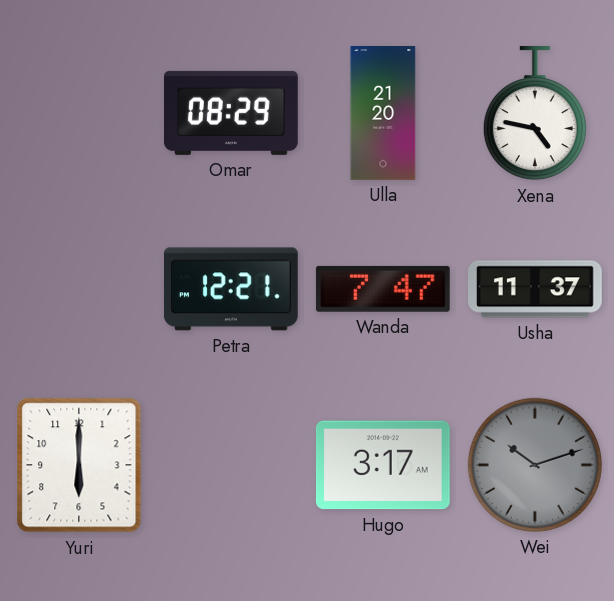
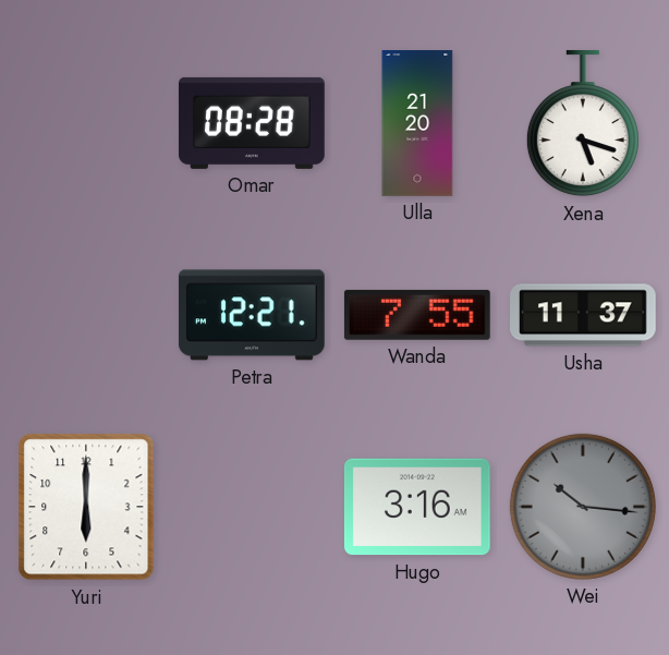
Omar: 08:29 -> 08:28
Xena: 4:47 -> 5:18
Wanda: 7:47 -> 7:55
Hugo: 3:17 -> 3:16
Wei: 10:12 -> 10:16
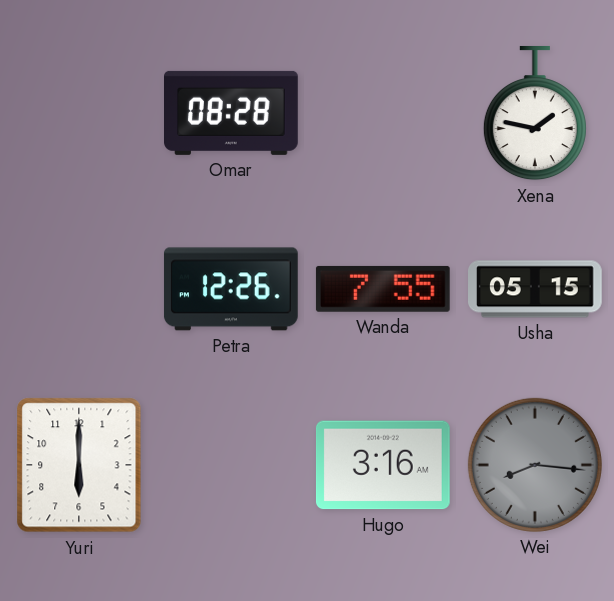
Ulla: 21:20 -> none
Xena: 5:18 -> 1:47
Petra: 12:21 -> 12:26
Usha: 11:37 -> 05:15
Wei: 10:16 -> 8:16
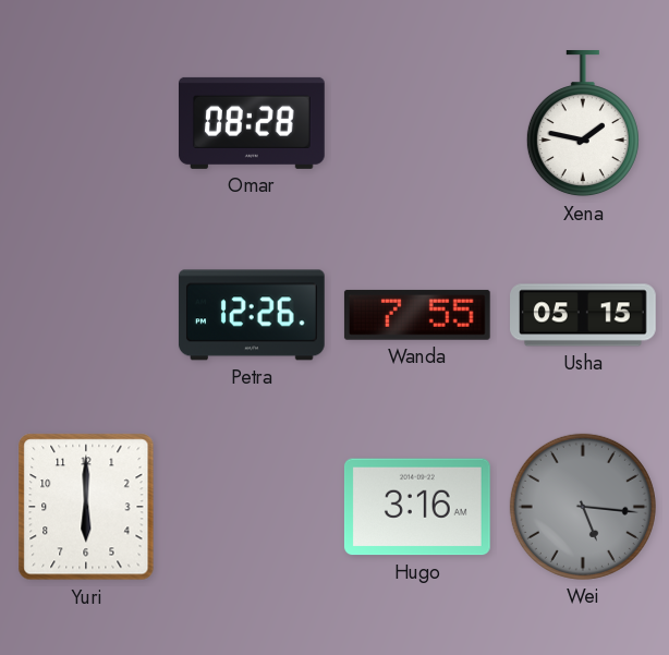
Wei: 8:16 -> 5:16
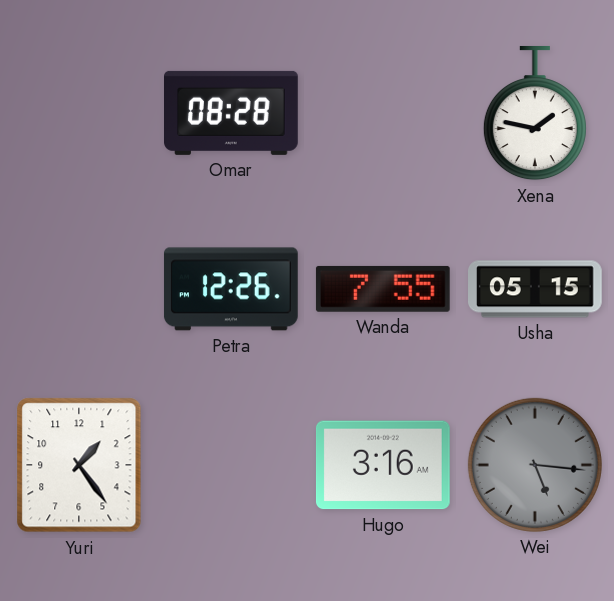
Yuri: 6:00 -> 1:24
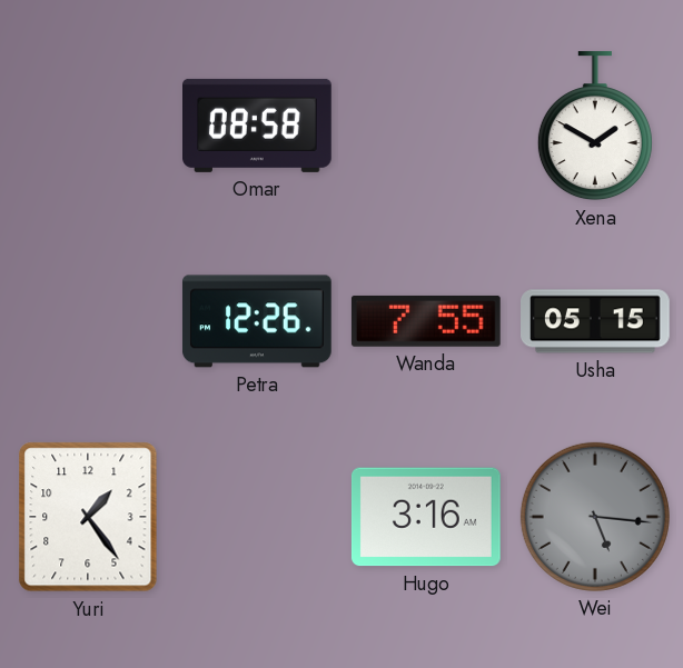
Omar: 08:28 -> 08:58
Xena: 1:47 -> 1:50
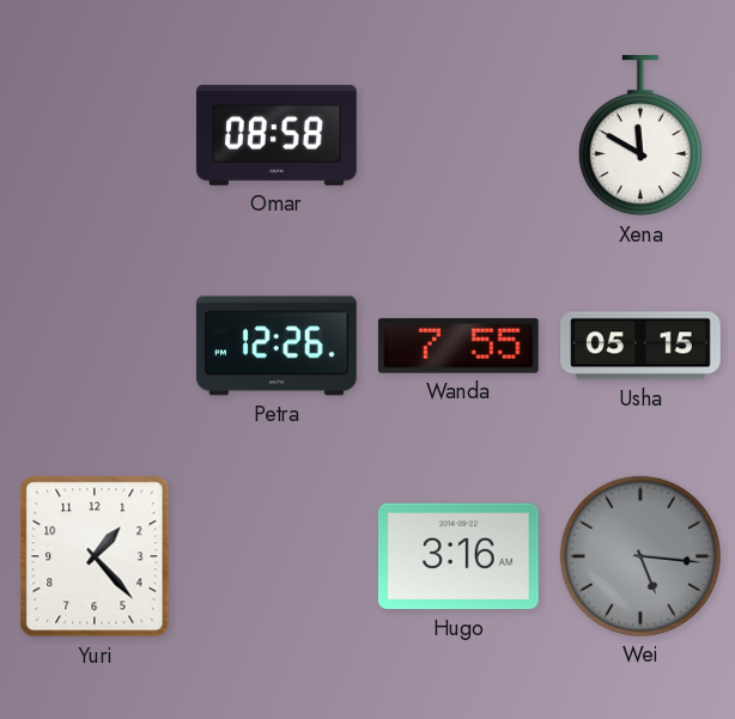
Xena: 1:50 -> 11:50
Yuri: 1:24 -> 1:23
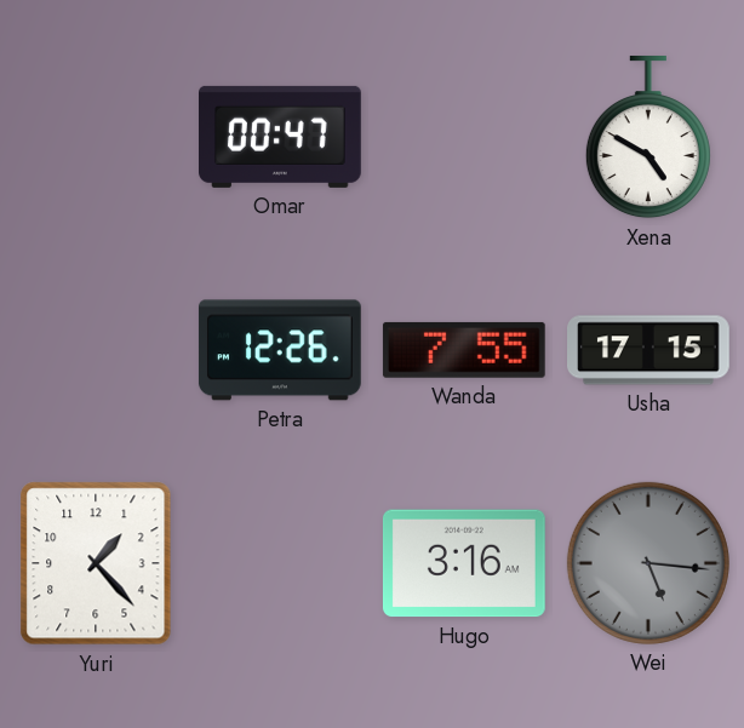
Omar: 08:58 -> 00:47
Xena: 11:50 -> 4:50
Usha: 05:15 -> 17:15
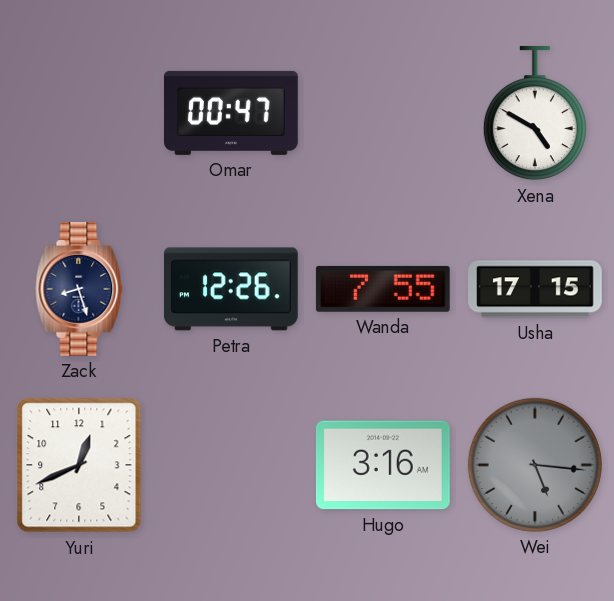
Zack: none -> 8:27
Yuri: 1:23 -> 12:41
